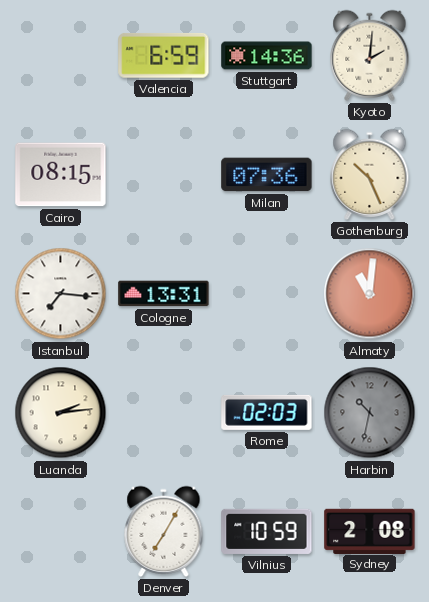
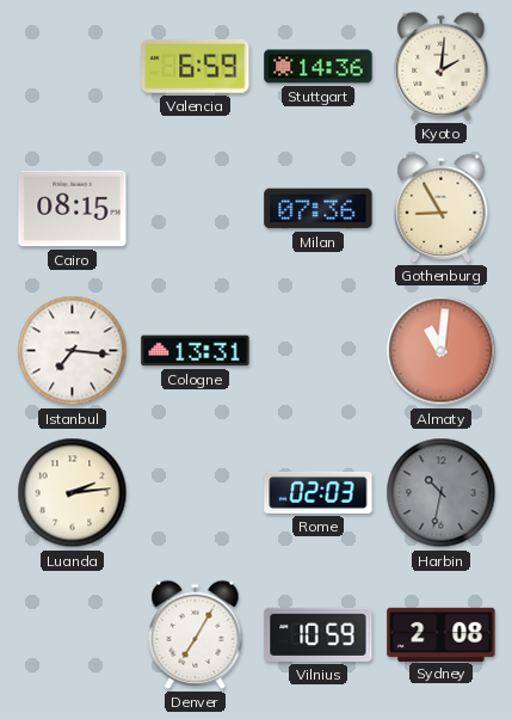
Gothenburg: 10:26 -> 8:55
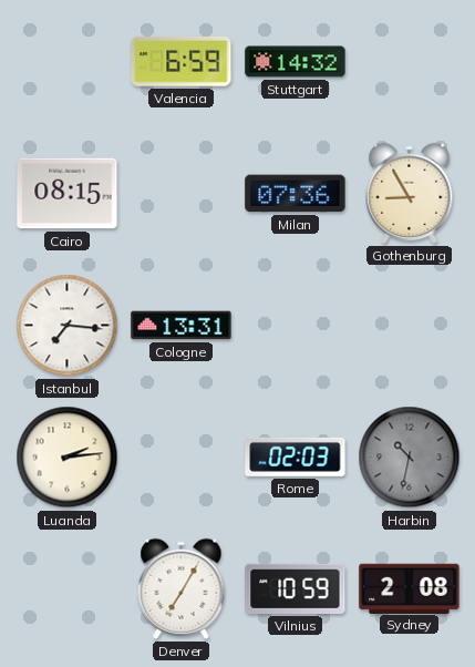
Stuttgart: 14:36 -> 14:32
Kyoto: 2:01 -> none
Almaty: 11:01 -> none
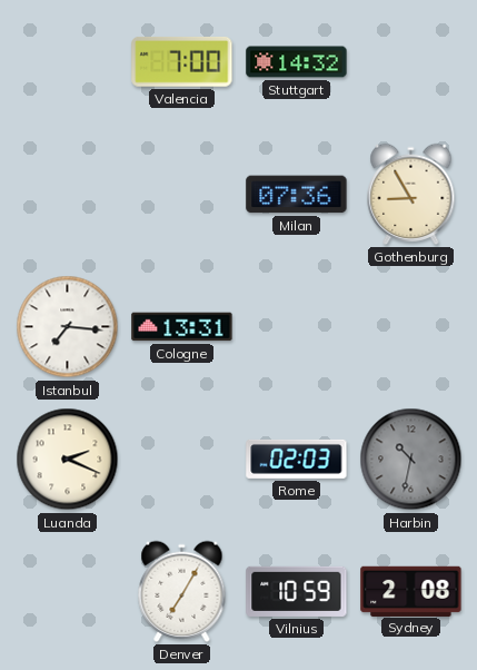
Valencia: 6:59 -> 7:00
Cairo: 08:15 -> none
Luanda: 2:14 -> 2:19
